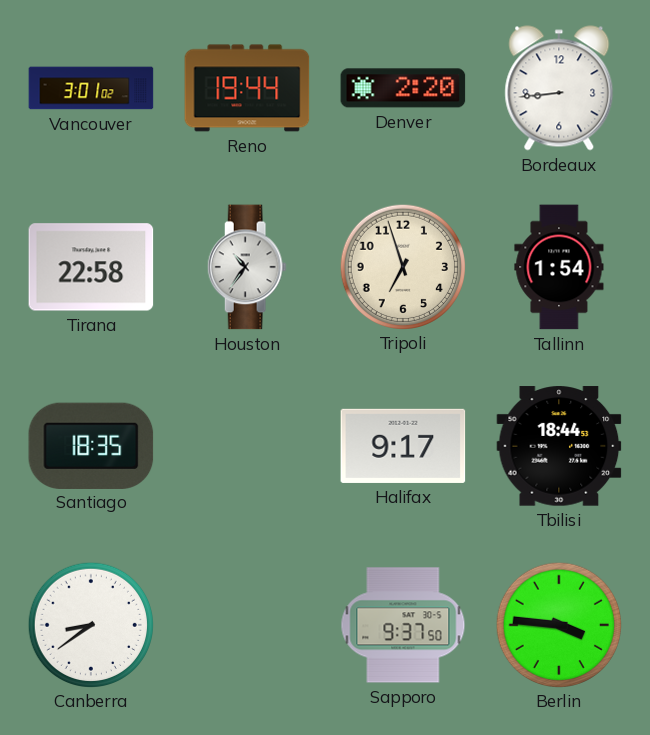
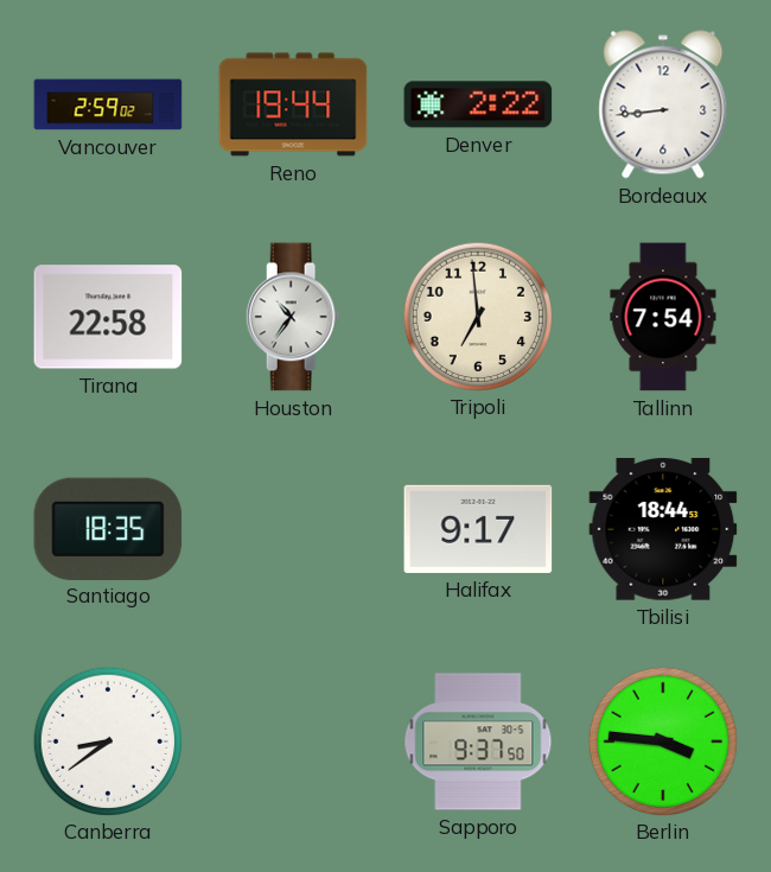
Vancouver: 3:01 -> 2:59
Denver: 2:20 -> 2:22
Tripoli: 6:57 -> 6:59
Tallinn: 1:54 -> 7:54
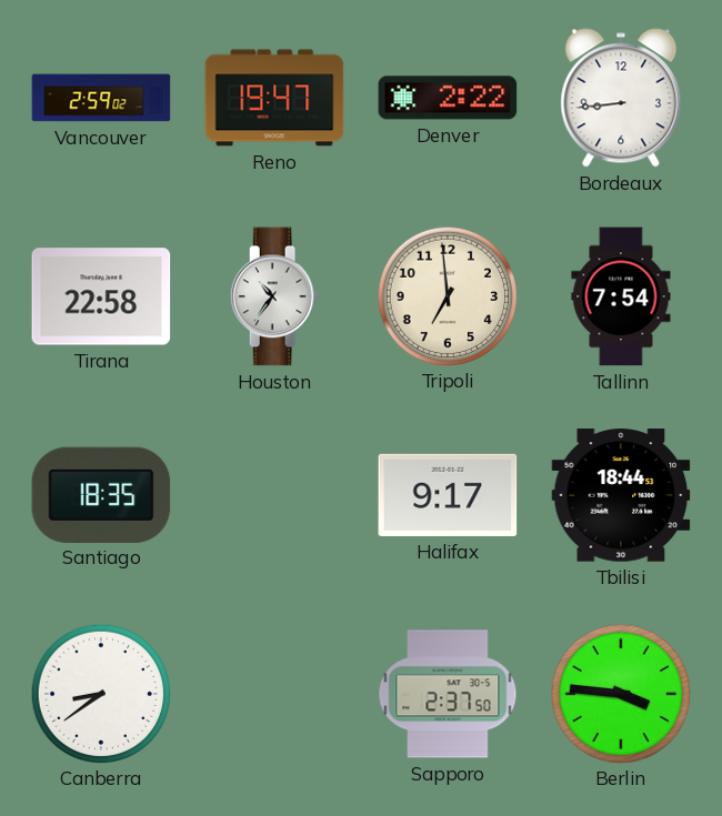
Reno: 19:44 -> 19:47
Sapporo: 9:37 -> 2:37
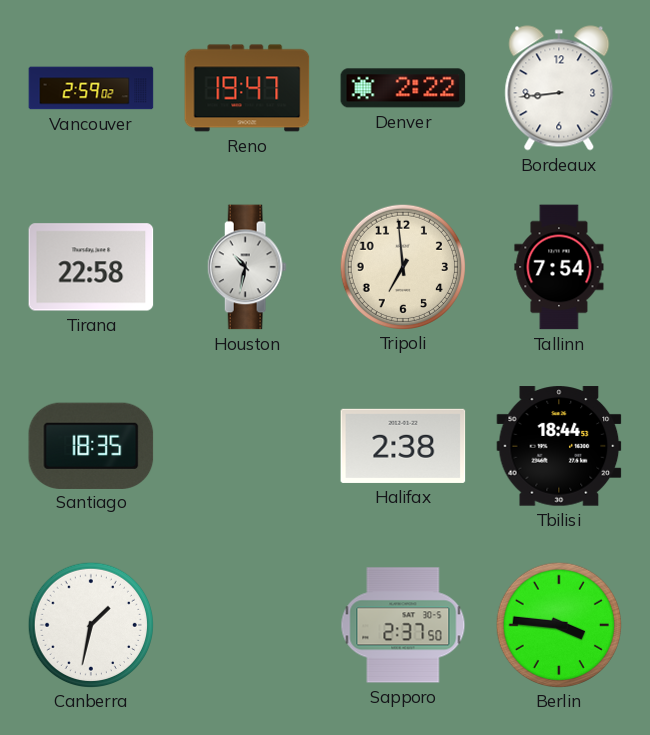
Houston: 10:36 -> 10:32
Halifax: 9:17 -> 2:38
Canberra: 8:39 -> 1:32
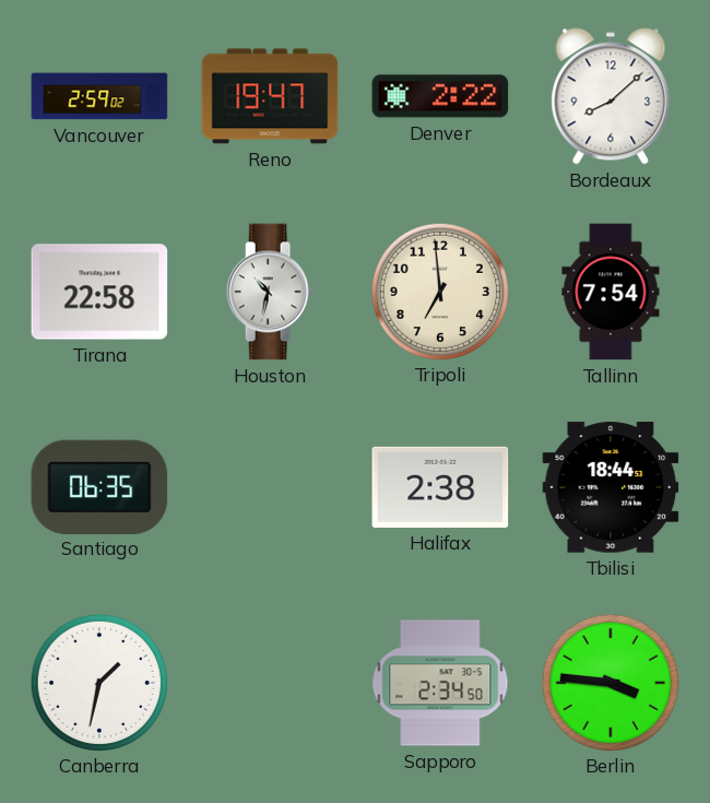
Bordeaux: 8:44 -> 8:08
Santiago: 18:35 -> 06:35
Sapporo: 2:37 -> 2:34
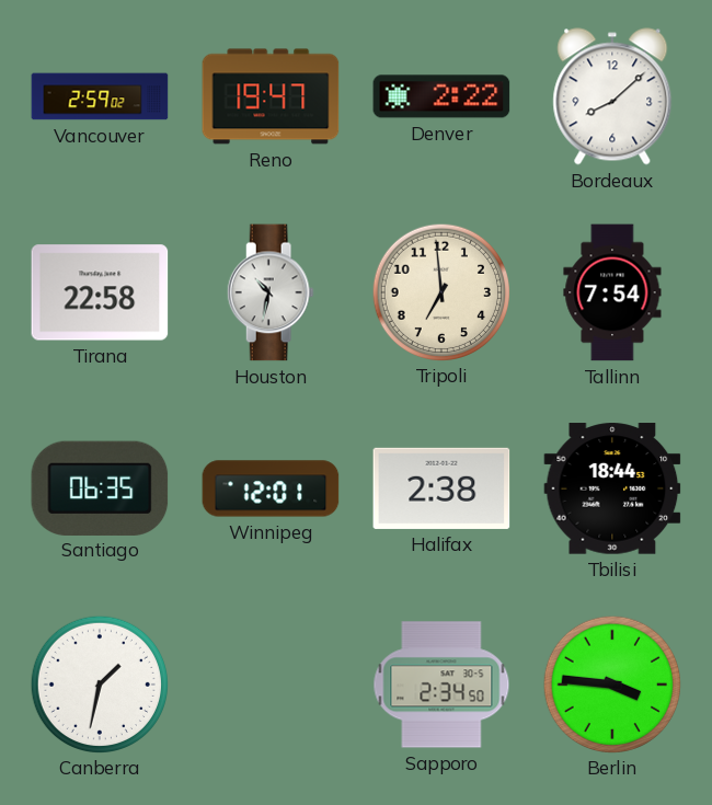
Winnipeg: none -> 12:01
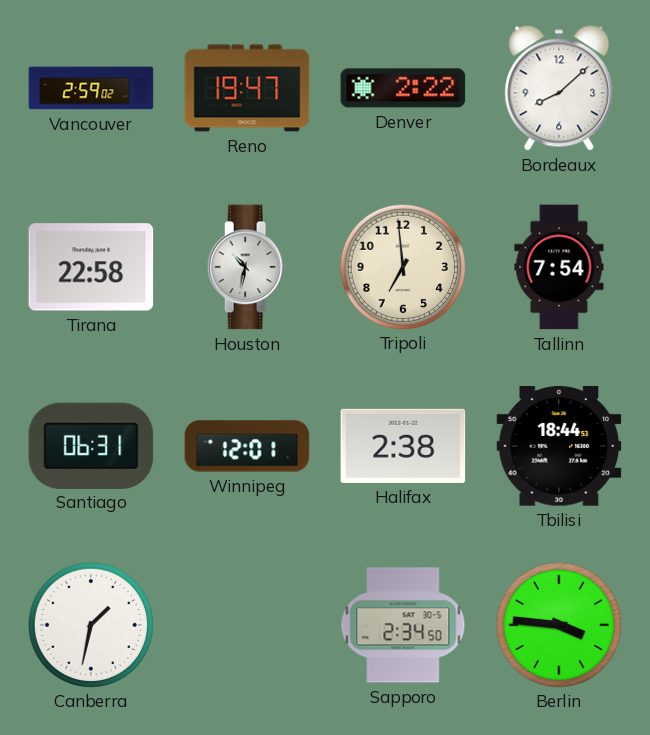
Santiago: 06:35 -> 06:31
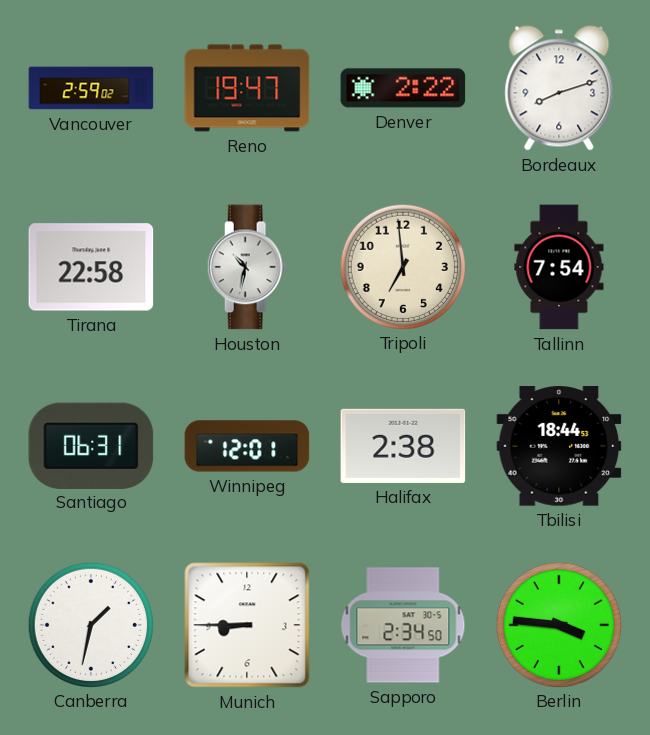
Bordeaux: 8:08 -> 8:12
Munich: none -> 8:45
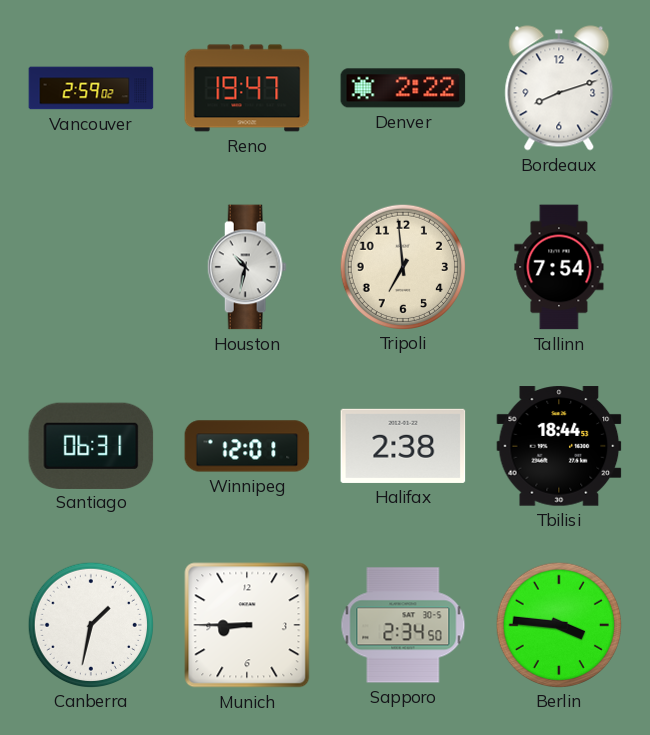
Tirana: 22:58 -> none
